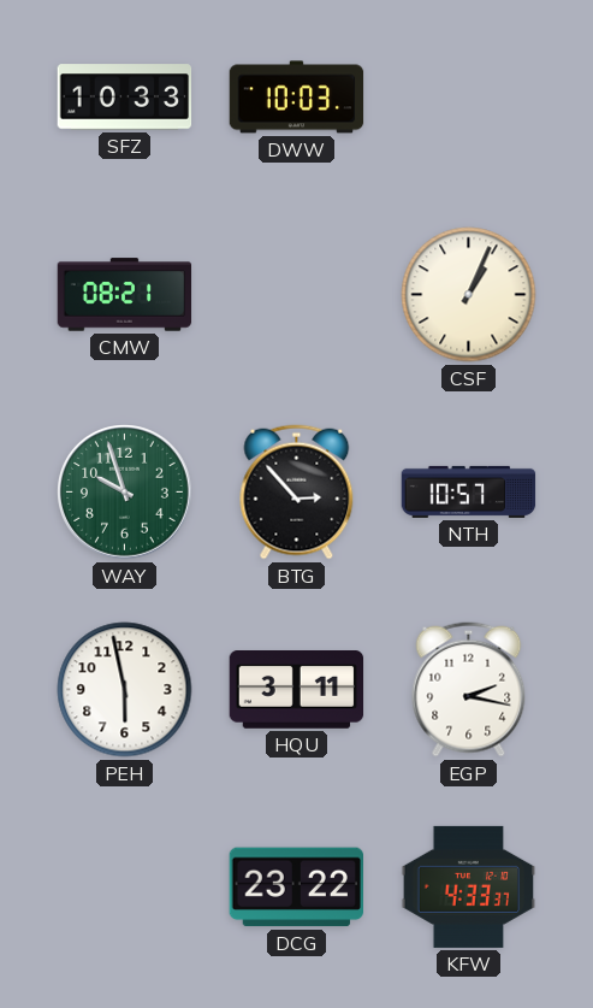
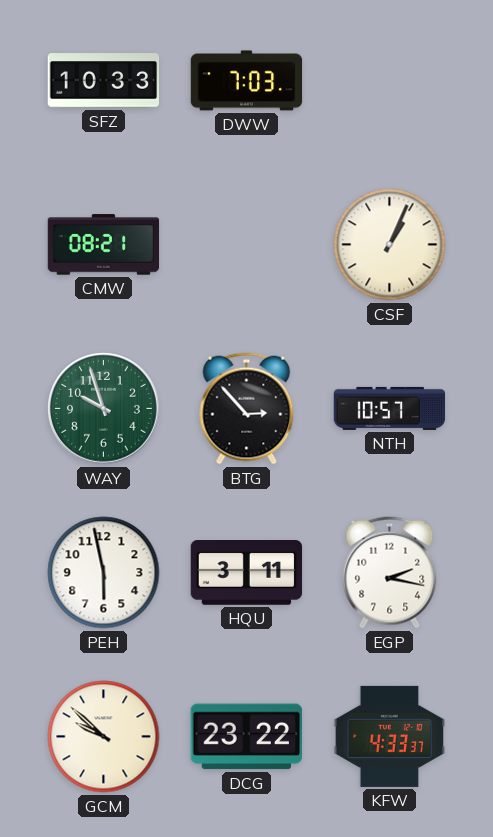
DWW: 10:03 -> 7:03
GCM: none -> 9:52
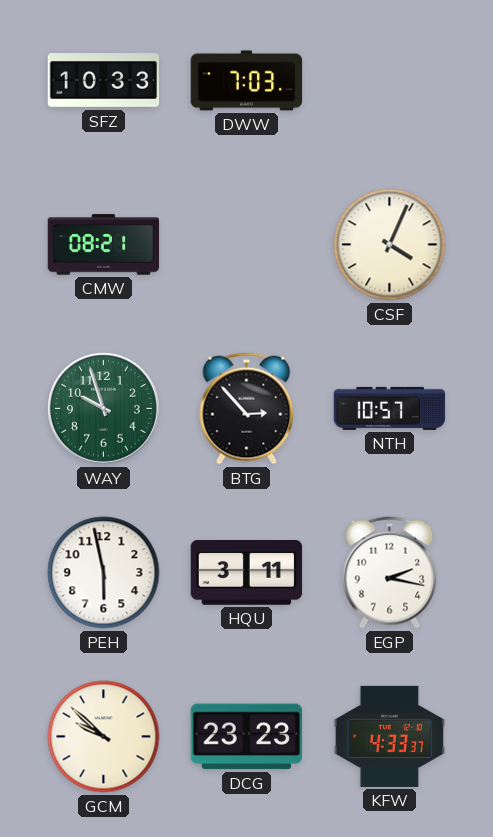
CSF: 1:04 -> 4:04
DCG: 23:22 -> 23:23
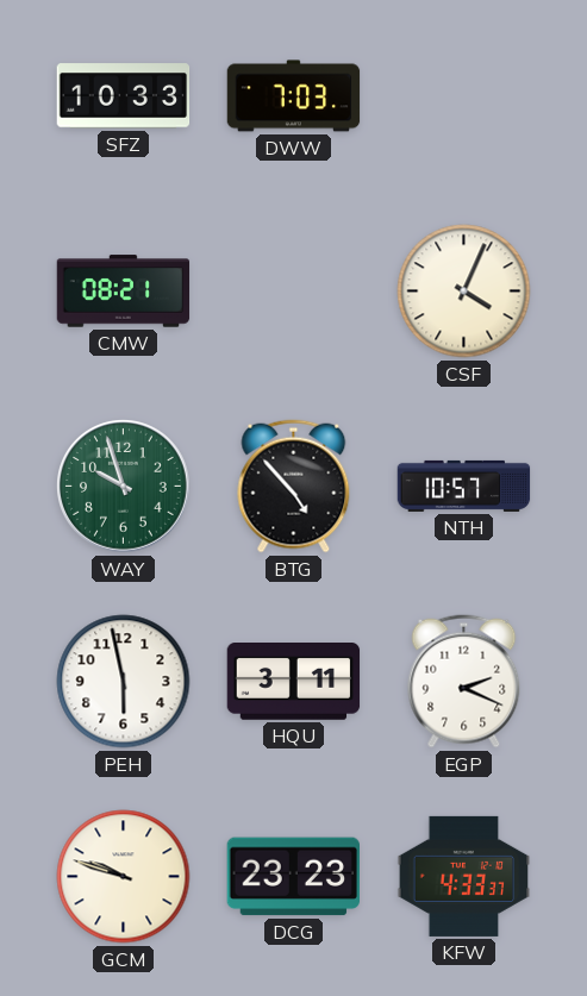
BTG: 2:53 -> 4:53
EGP: 2:17 -> 2:19
GCM: 9:52 -> 9:48
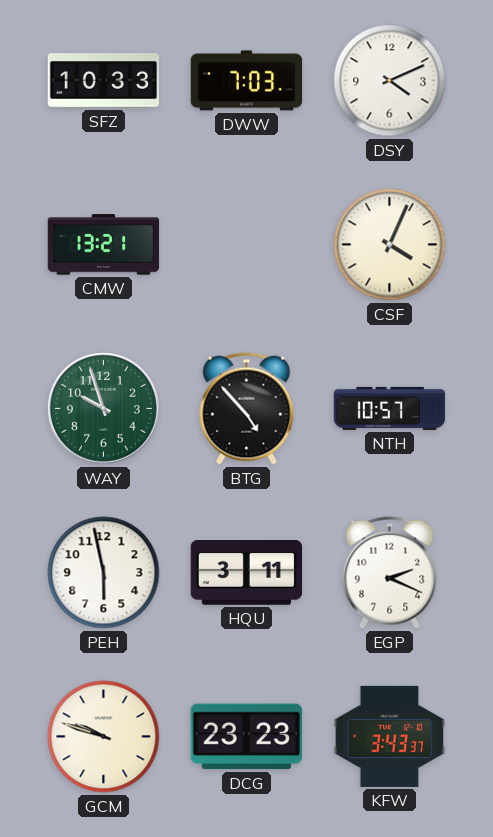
DSY: none -> 4:11
CMW: 08:21 -> 13:21
KFW: 4:33 -> 3:43
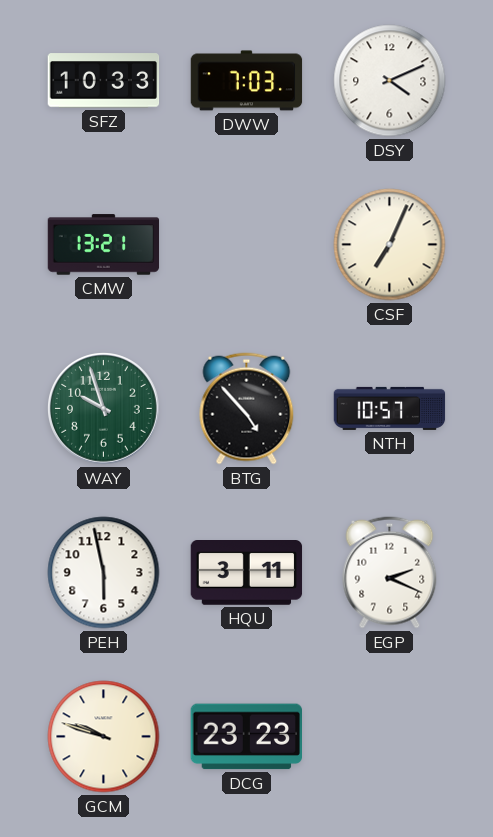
CSF: 4:04 -> 7:04
KFW: 3:43 -> none
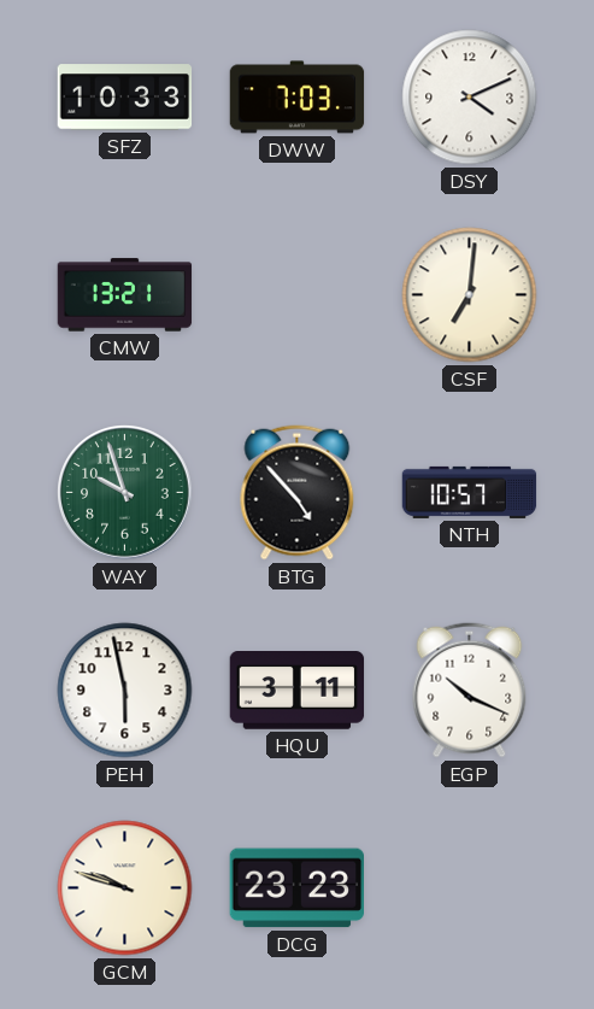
CSF: 7:04 -> 7:01
EGP: 2:19 -> 10:19
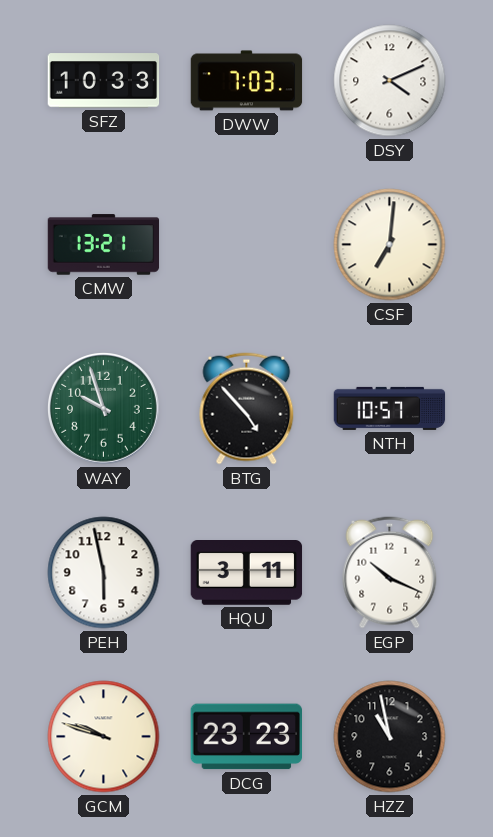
HZZ: none -> 10:58
